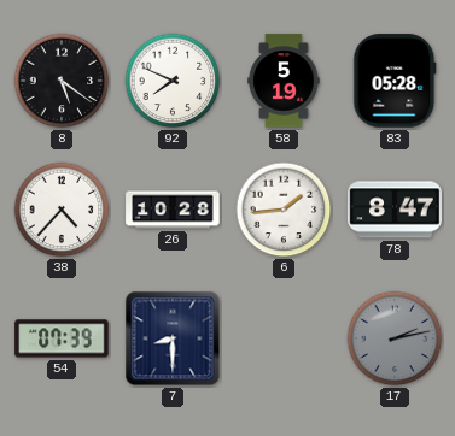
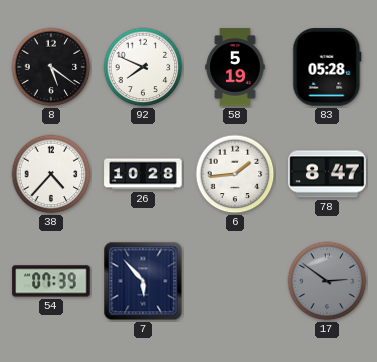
7: 8:30 -> 5:53
17: 2:13 -> 2:51
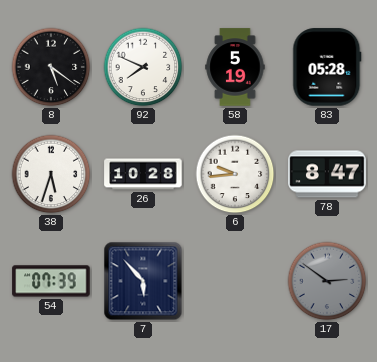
38: 4:37 -> 5:33
6: 1:44 -> 9:44
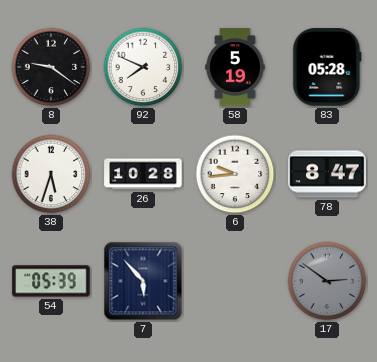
8: 5:21 -> 9:21
54: 07:39 -> 05:39
